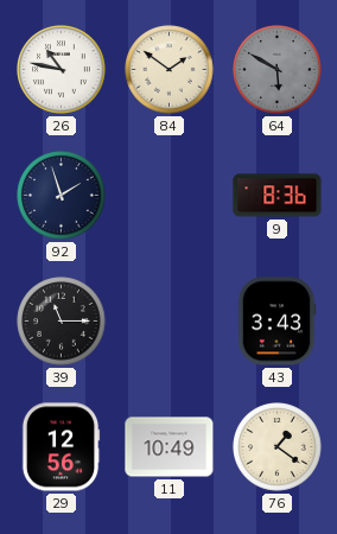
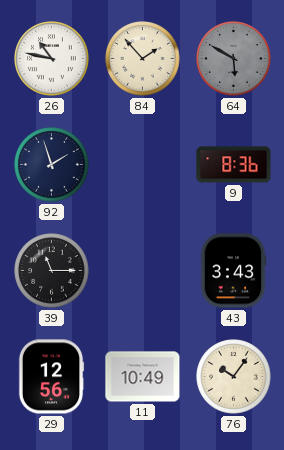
84: 1:51 -> 1:53
76: 1:21 -> 10:06
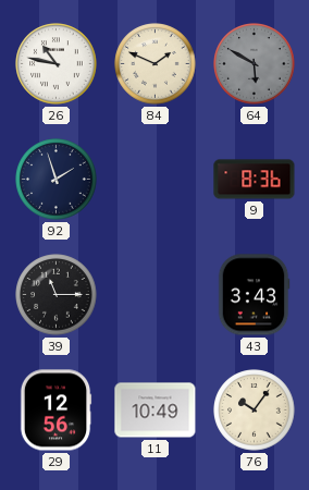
84: 1:53 -> 1:49
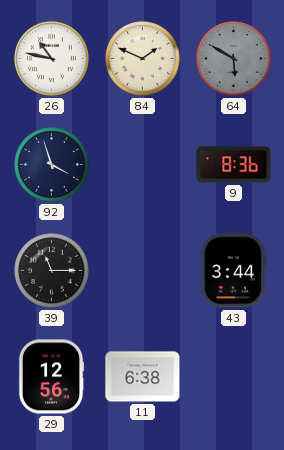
92: 1:57 -> 3:57
43: 3:43 -> 3:44
11: 10:49 -> 6:38
76: 10:06 -> none
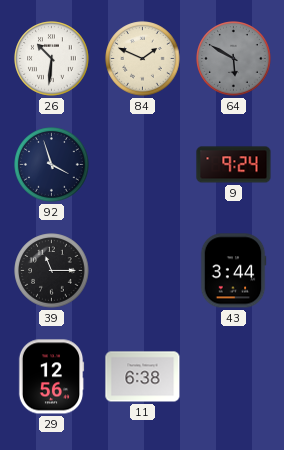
26: 10:47 -> 10:31
9: 8:36 -> 9:24
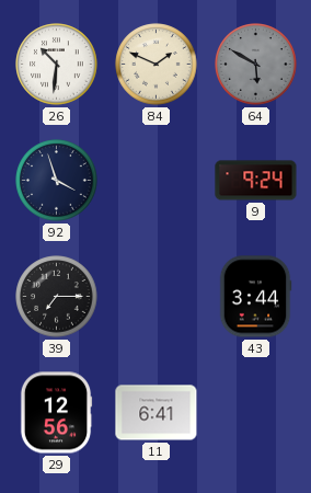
39: 11:15 -> 7:15
11: 6:38 -> 6:41
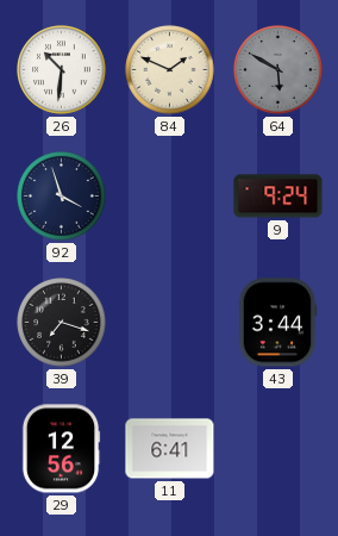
39: 7:15 -> 7:18
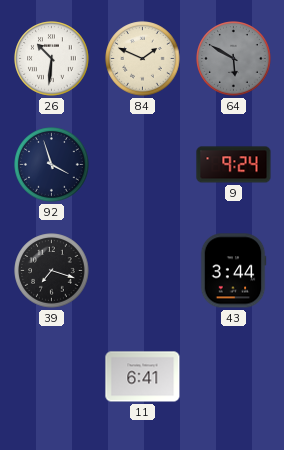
29: 12:56 -> none
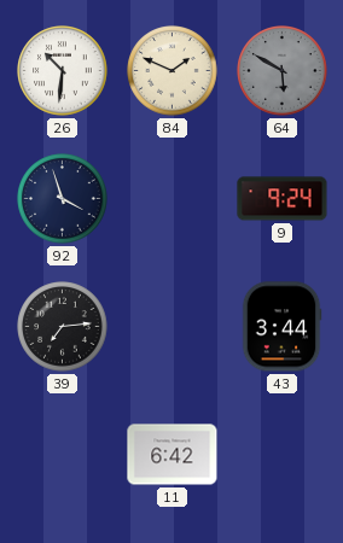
39: 7:18 -> 7:14
11: 6:41 -> 6:42
